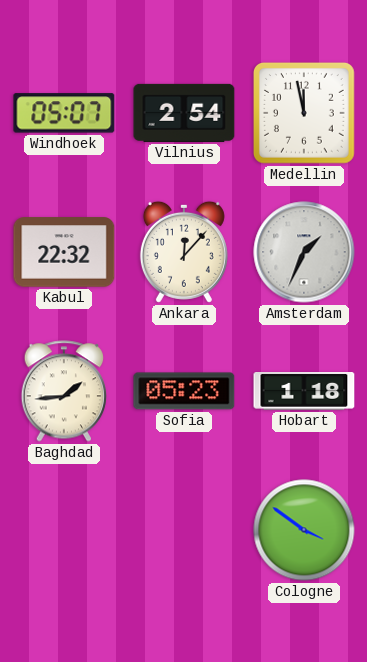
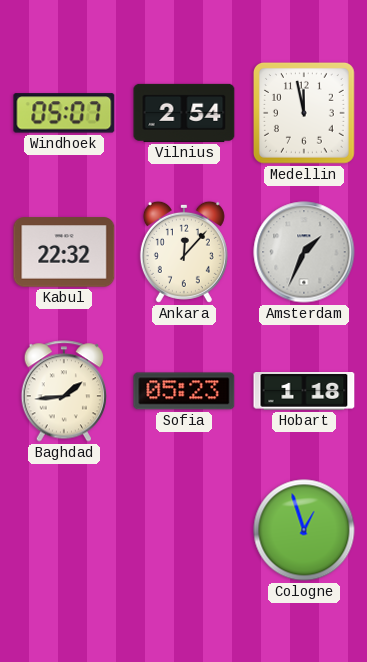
Cologne: 3:51 -> 12:57
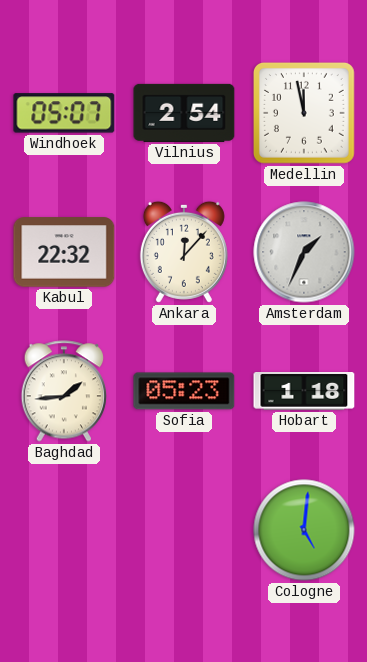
Cologne: 12:57 -> 5:01
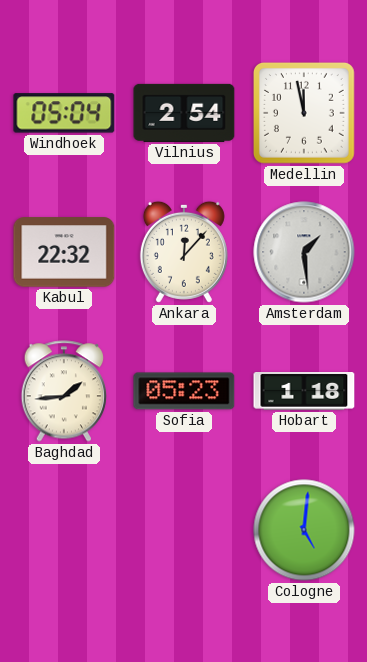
Windhoek: 05:07 -> 05:04
Amsterdam: 1:34 -> 1:29
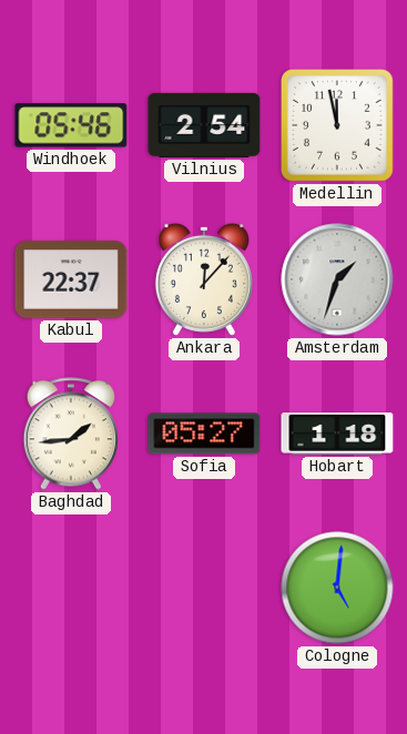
Windhoek: 05:04 -> 05:46
Kabul: 22:32 -> 22:37
Amsterdam: 1:29 -> 1:33
Sofia: 05:23 -> 05:27
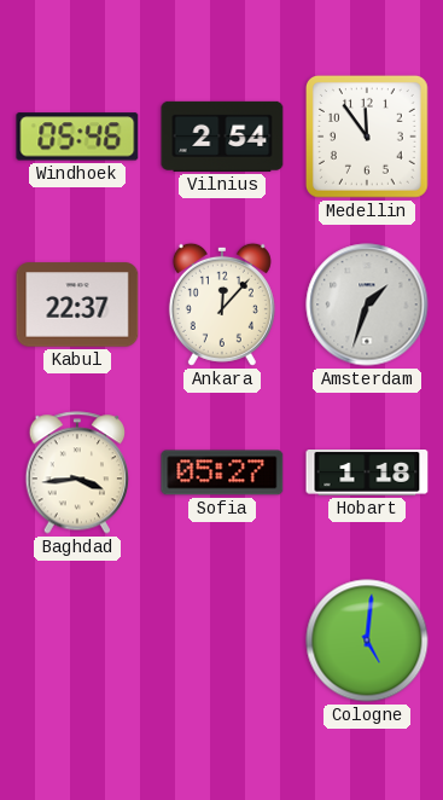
Medellin: 11:58 -> 11:54
Baghdad: 1:44 -> 3:44
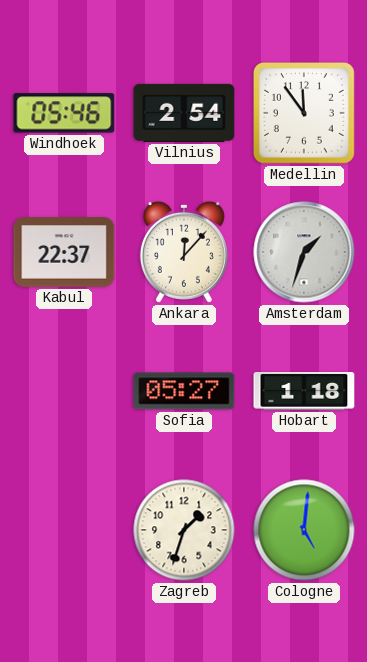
Baghdad: 3:44 -> none
Zagreb: none -> 1:33
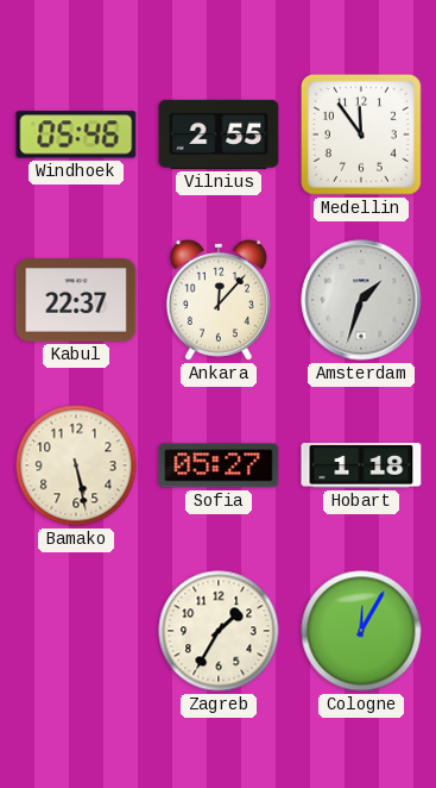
Vilnius: 2:54 -> 2:55
Bamako: none -> 5:28
Zagreb: 1:33 -> 1:35
Cologne: 5:01 -> 12:05
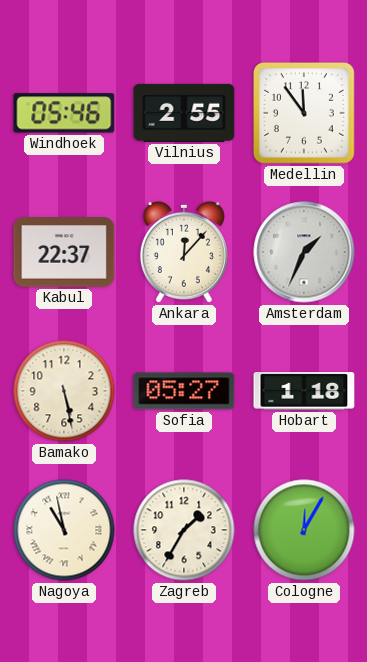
Amsterdam: 1:33 -> 1:34
Nagoya: none -> 10:58
